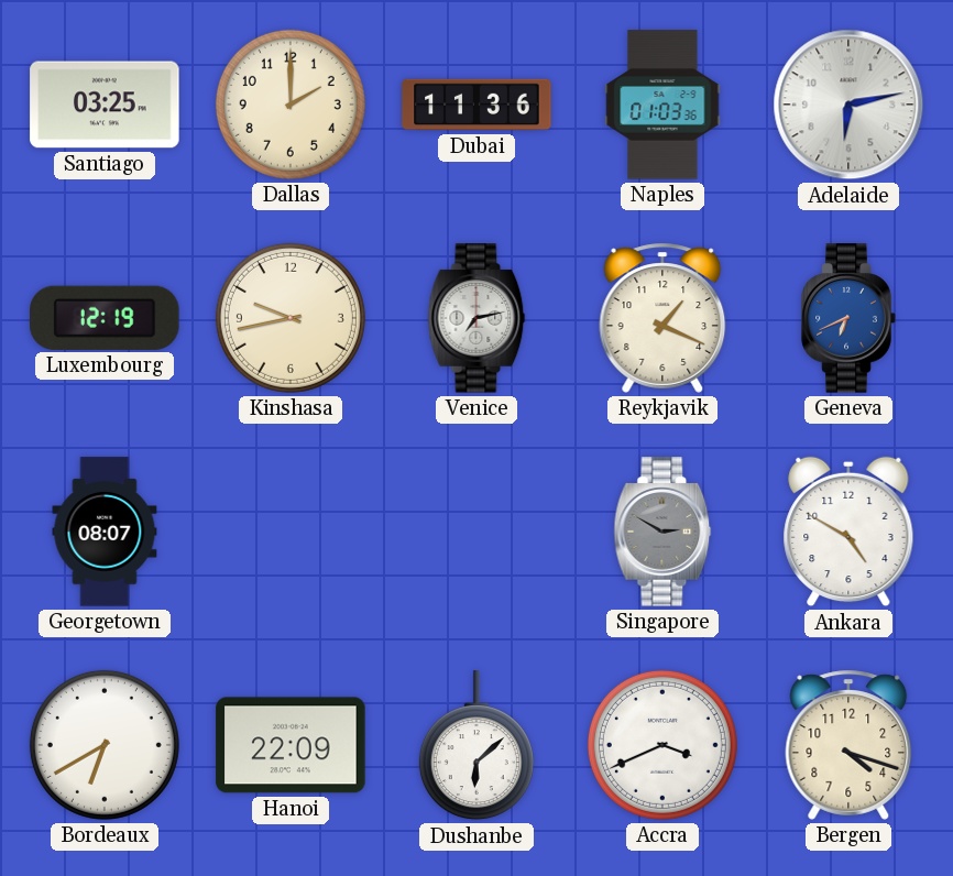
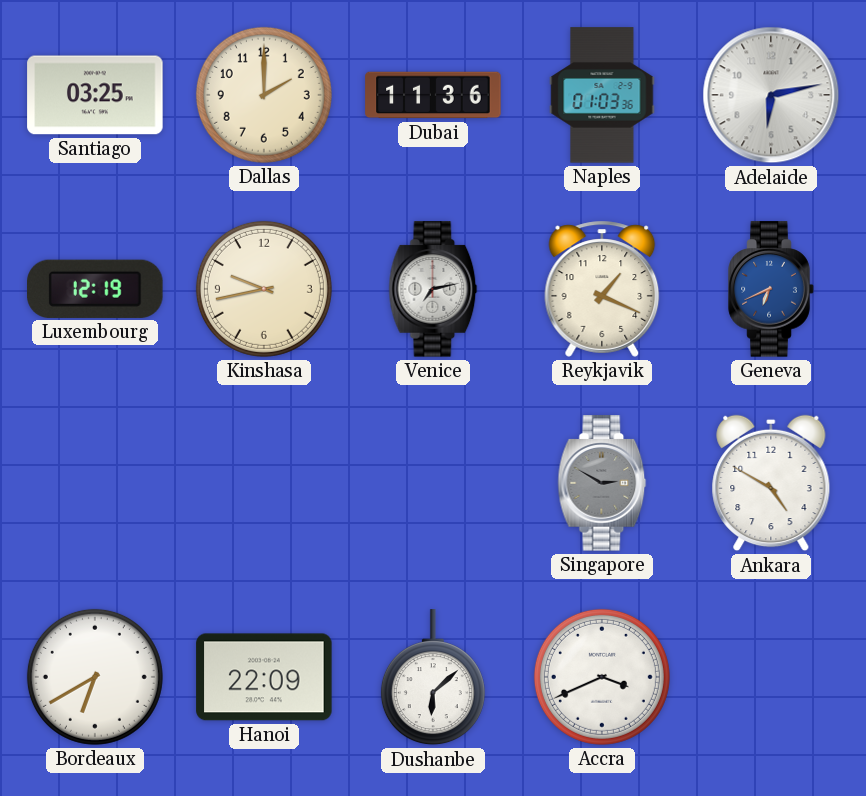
Georgetown: 08:07 -> none
Bergen: 4:18 -> none
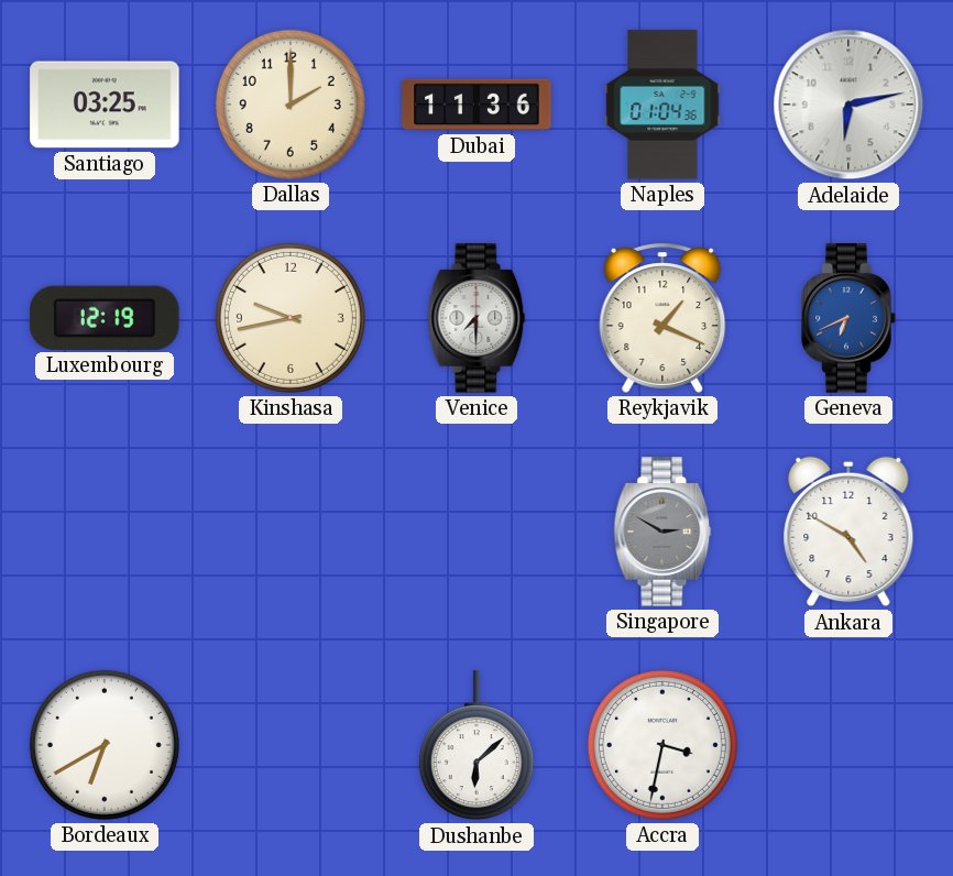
Naples: 01:03 -> 01:04
Venice: 7:13 -> 7:30
Hanoi: 22:09 -> none
Accra: 3:41 -> 3:32
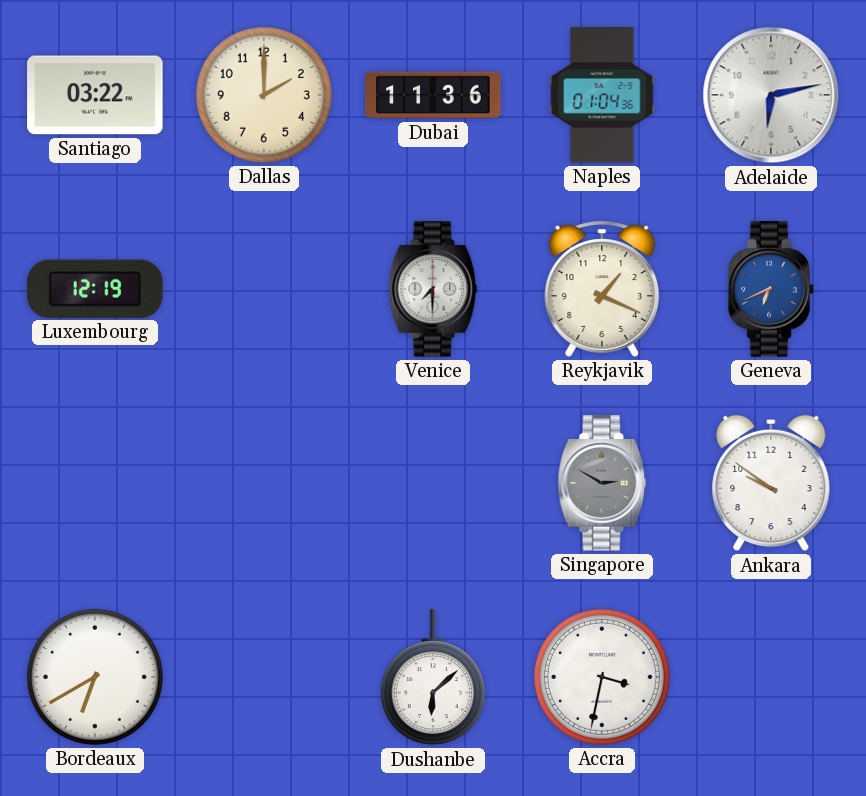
Santiago: 03:25 -> 03:22
Kinshasa: 9:43 -> none
Ankara: 4:50 -> 9:51
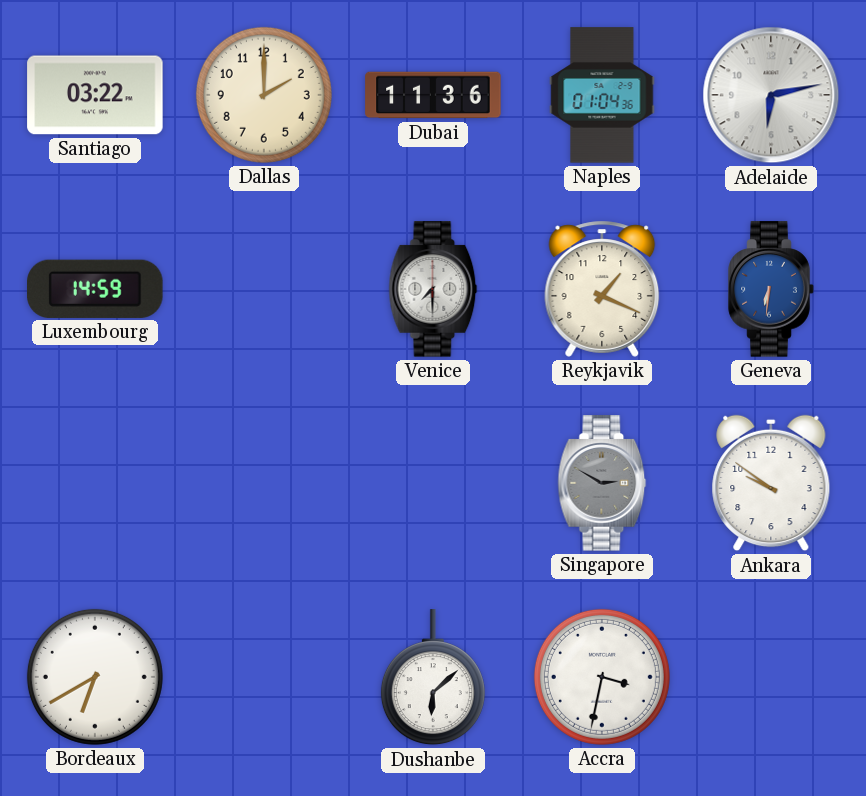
Luxembourg: 12:19 -> 14:59
Geneva: 6:41 -> 6:31
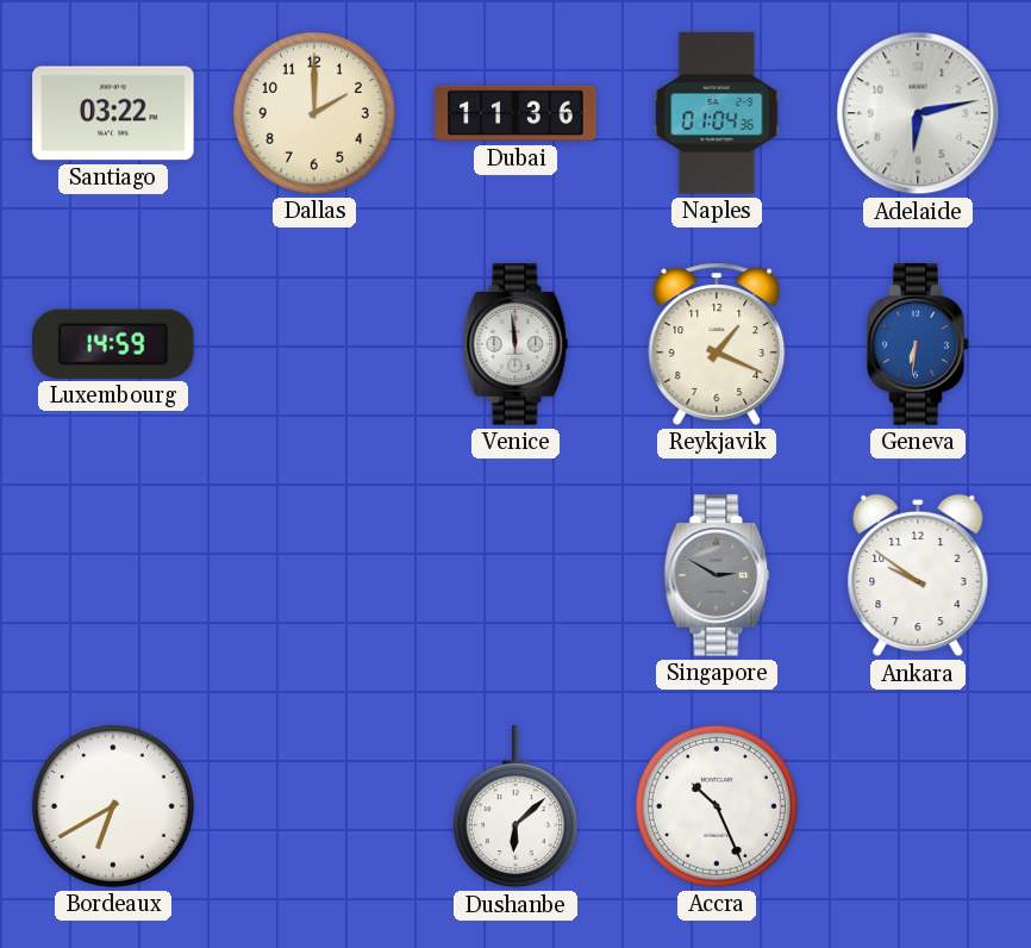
Venice: 7:30 -> 11:59
Accra: 3:32 -> 10:26
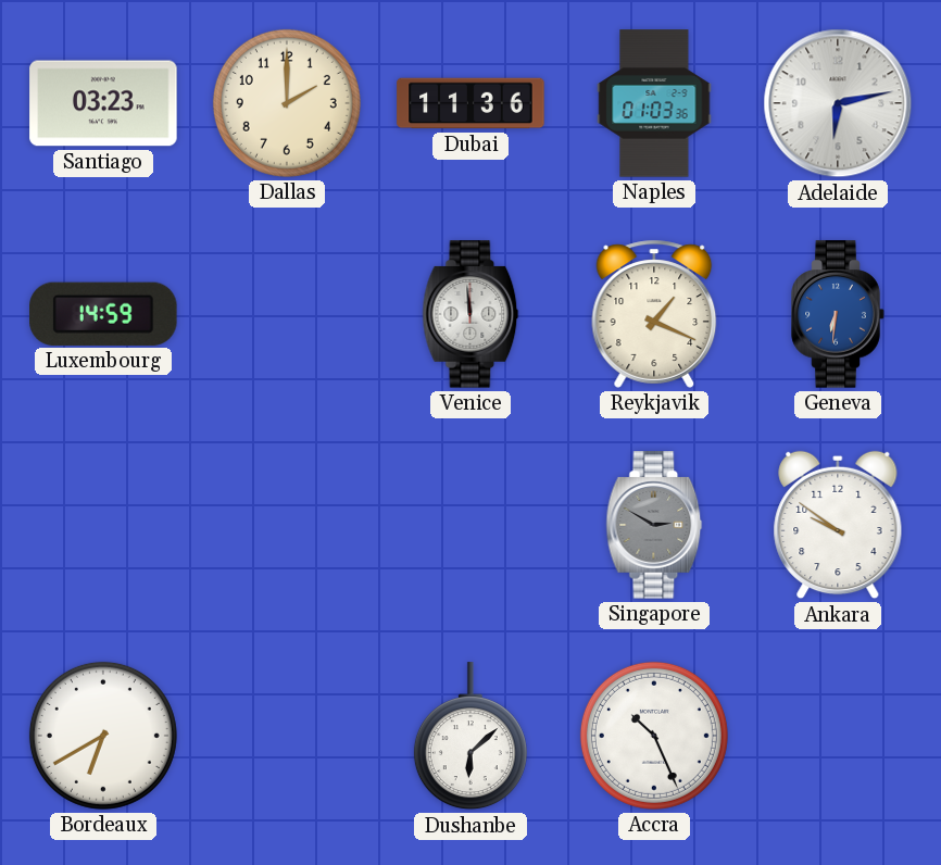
Santiago: 03:22 -> 03:23
Naples: 01:04 -> 01:03
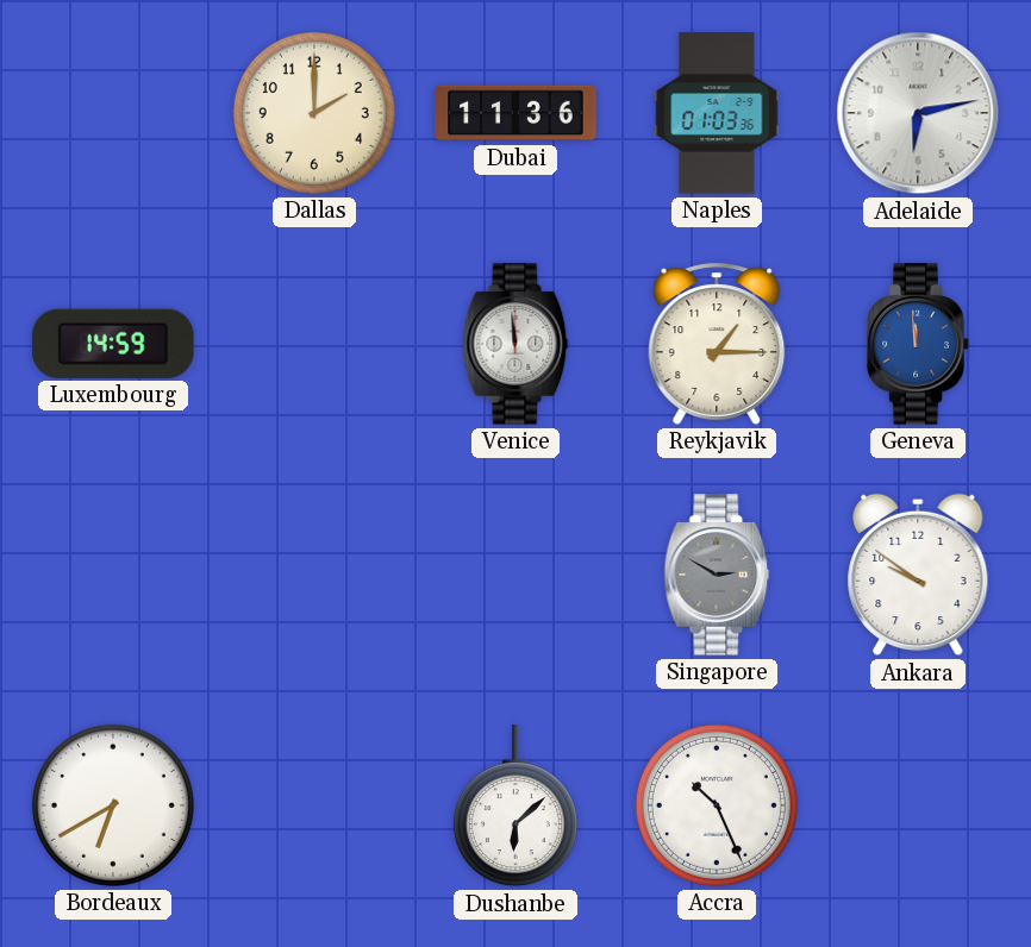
Santiago: 03:23 -> none
Reykjavik: 1:19 -> 1:15
Geneva: 6:31 -> 11:59
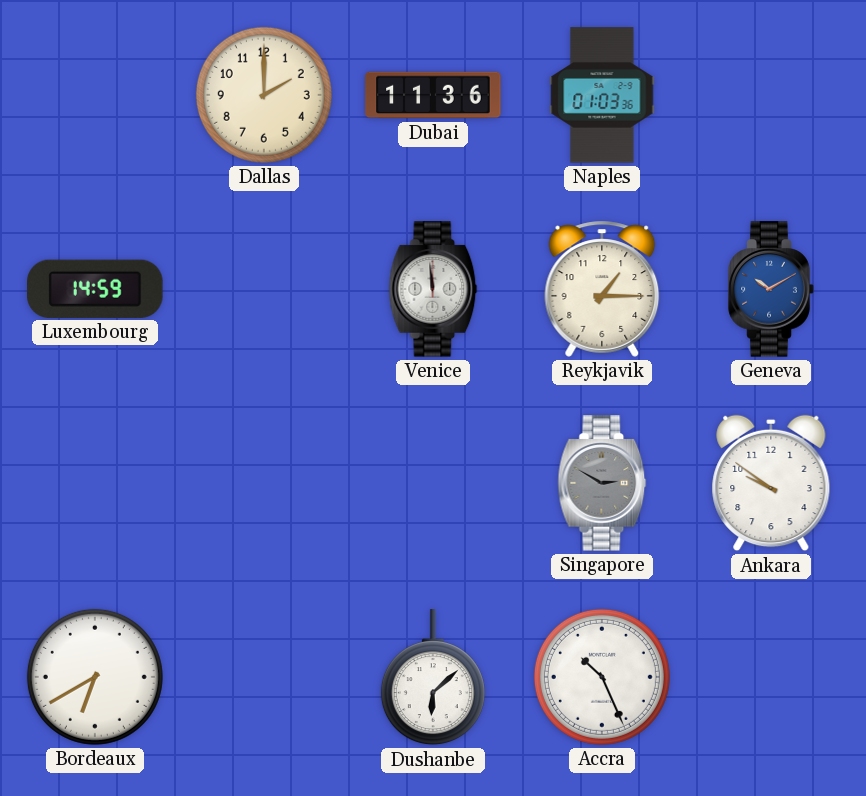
Adelaide: 6:13 -> none
Geneva: 11:59 -> 10:10
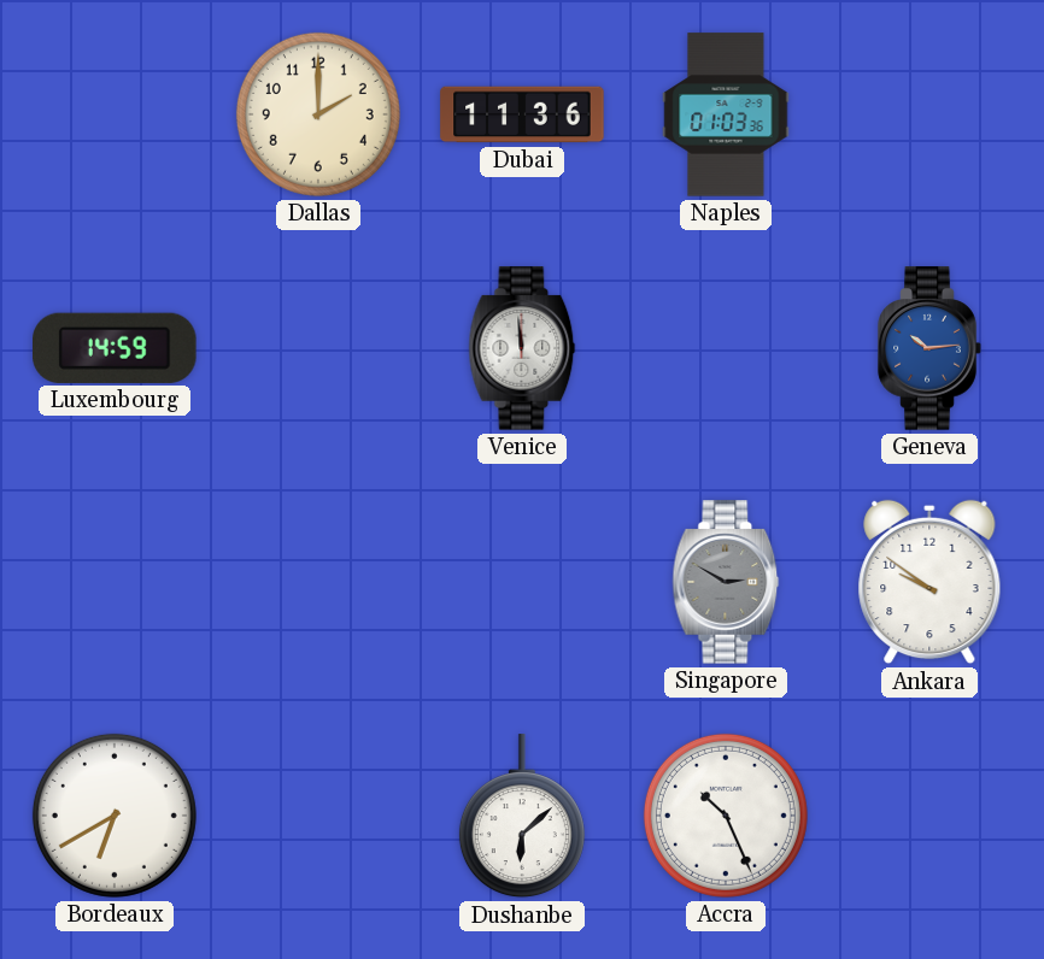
Reykjavik: 1:15 -> none
Geneva: 10:10 -> 10:14
